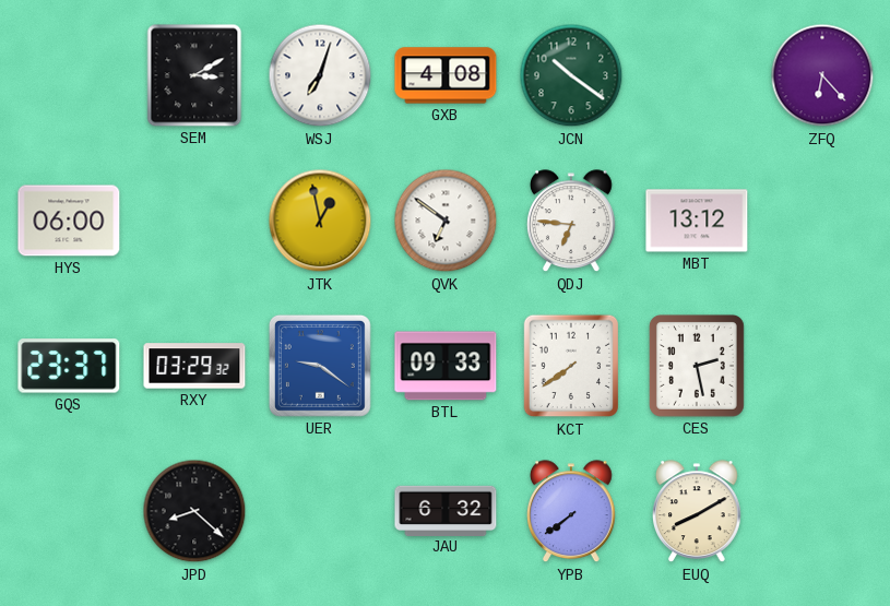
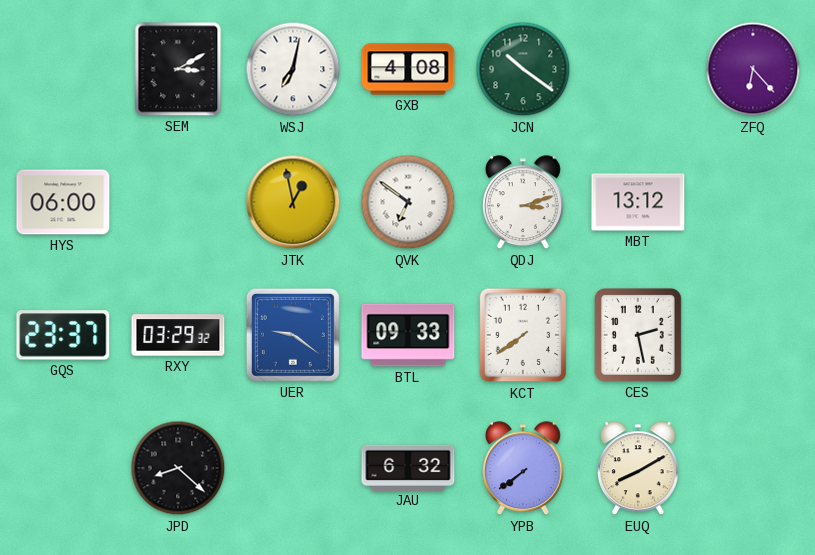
WSJ: 7:03 -> 7:02
QDJ: 6:46 -> 3:12
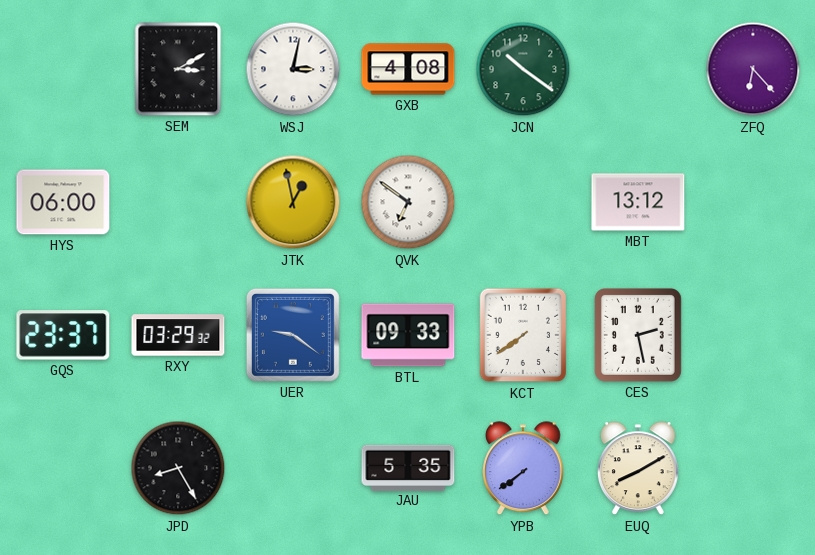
WSJ: 7:02 -> 3:02
QDJ: 3:12 -> none
JPD: 8:22 -> 8:25
JAU: 6:32 -> 5:35
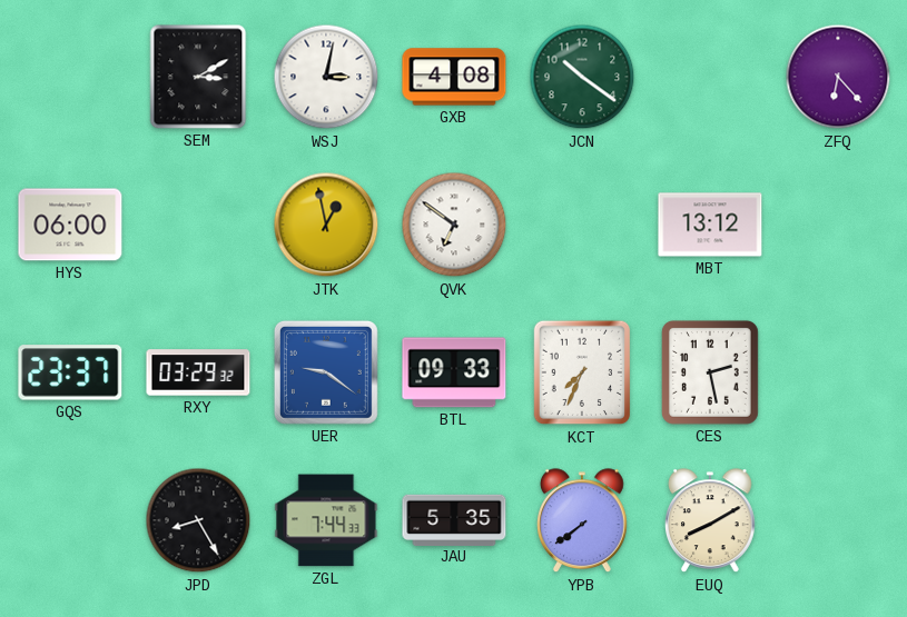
KCT: 7:39 -> 7:34
ZGL: none -> 7:44
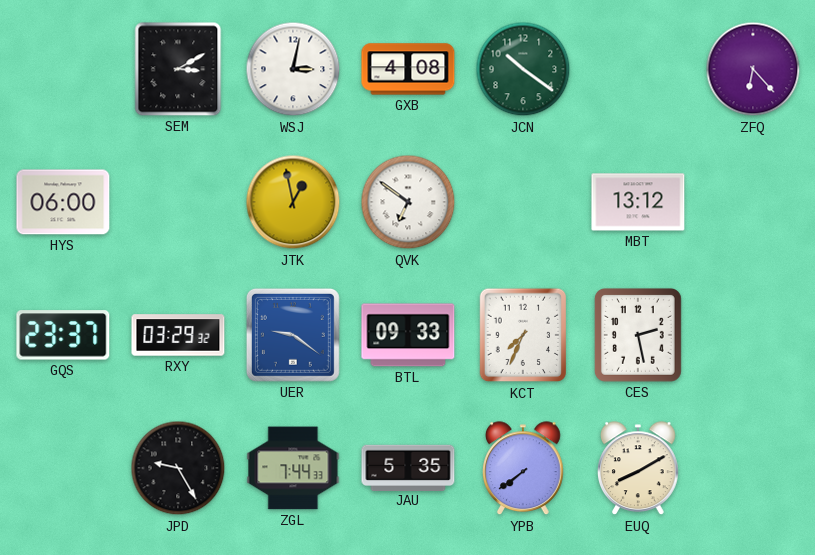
JPD: 8:25 -> 9:25
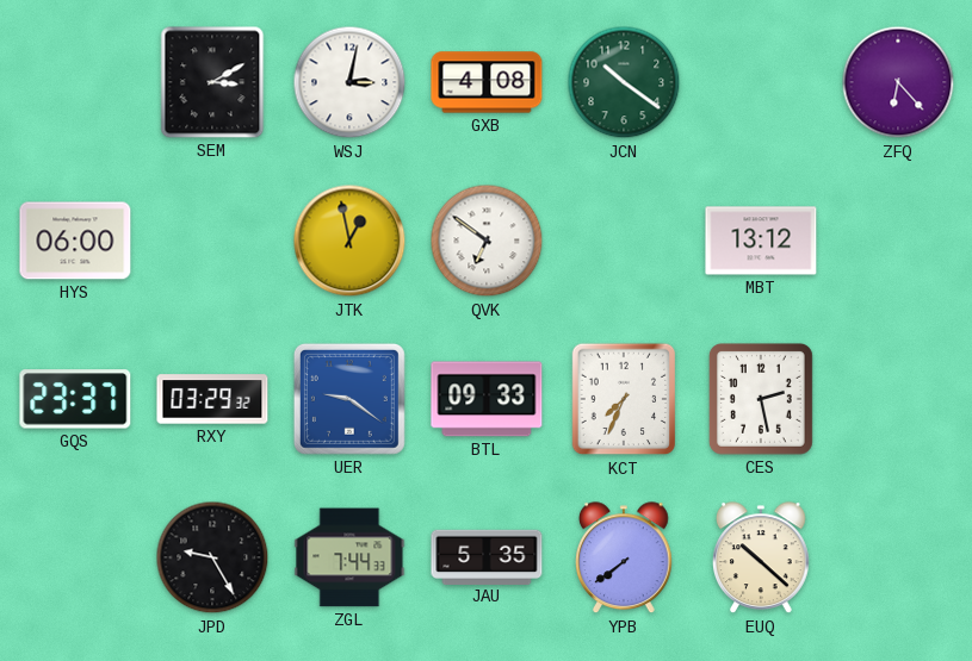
EUQ: 8:10 -> 10:22
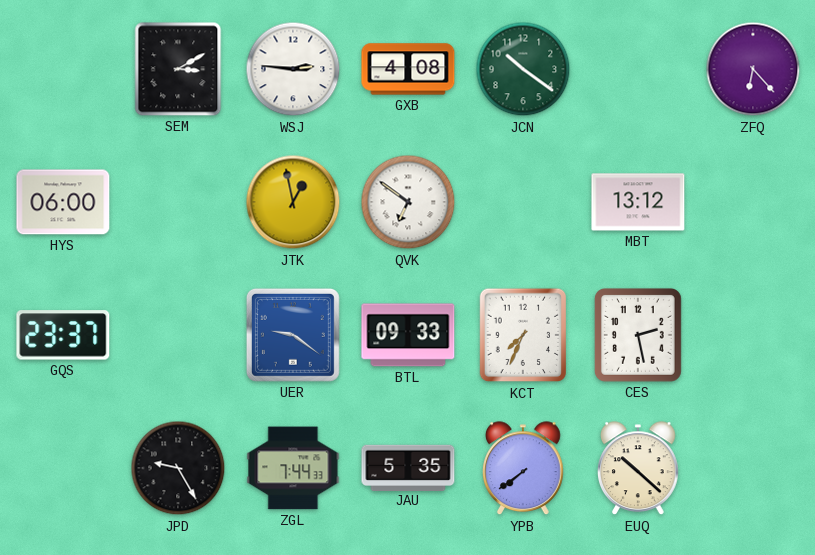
WSJ: 3:02 -> 2:46
RXY: 03:29 -> none
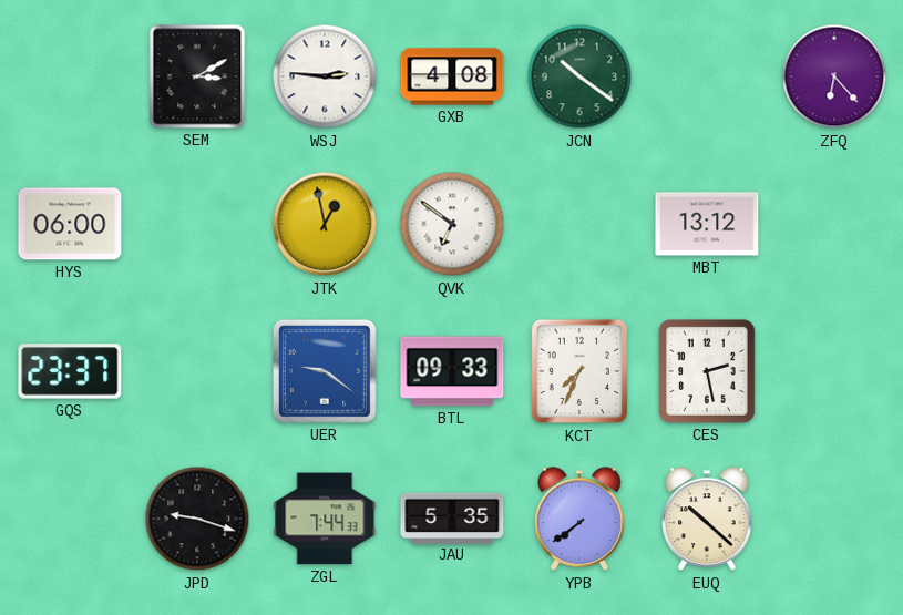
JPD: 9:25 -> 9:18
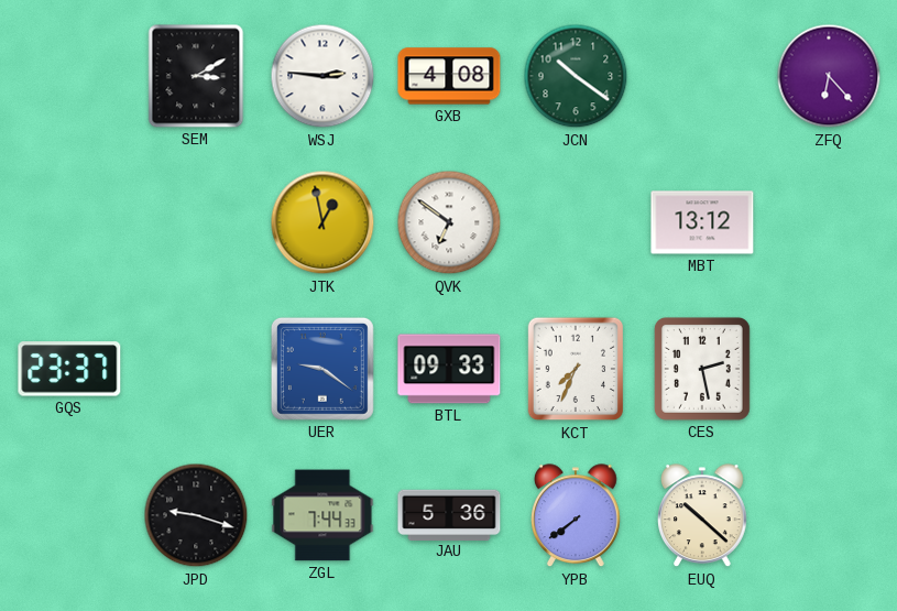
HYS: 06:00 -> none
JAU: 5:35 -> 5:36
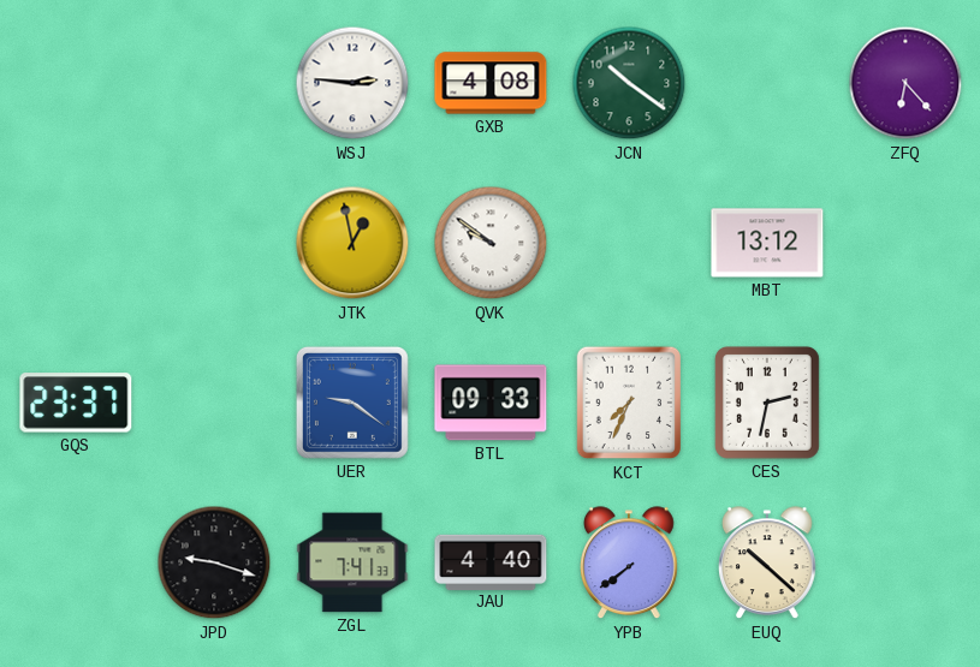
SEM: 3:10 -> none
QVK: 6:51 -> 9:51
CES: 2:28 -> 2:32
ZGL: 7:44 -> 7:41
JAU: 5:36 -> 4:40
